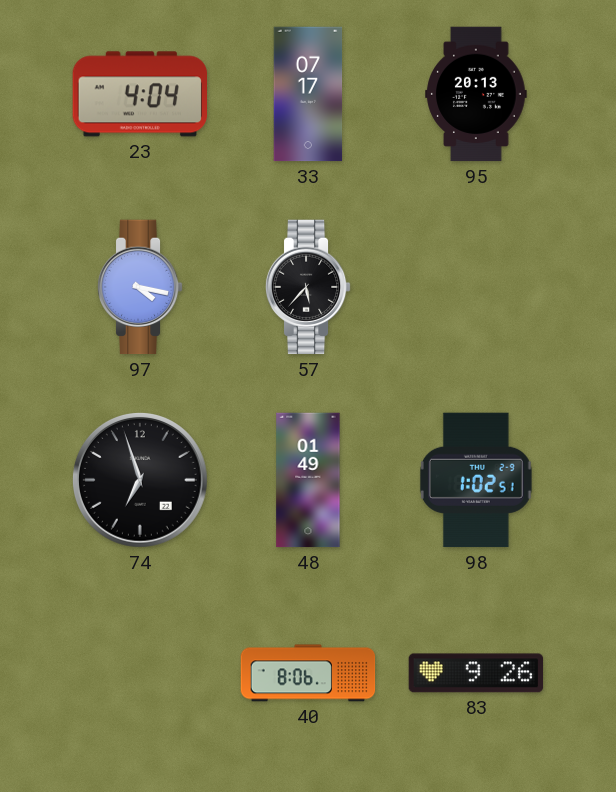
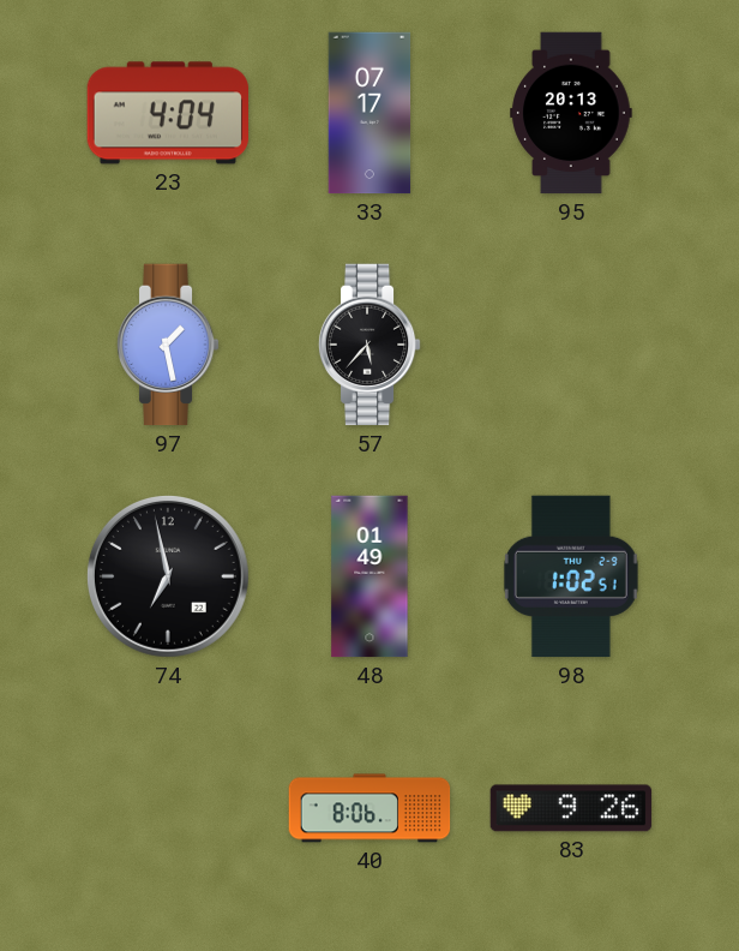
97: 4:17 -> 1:28
74: 6:57 -> 6:58
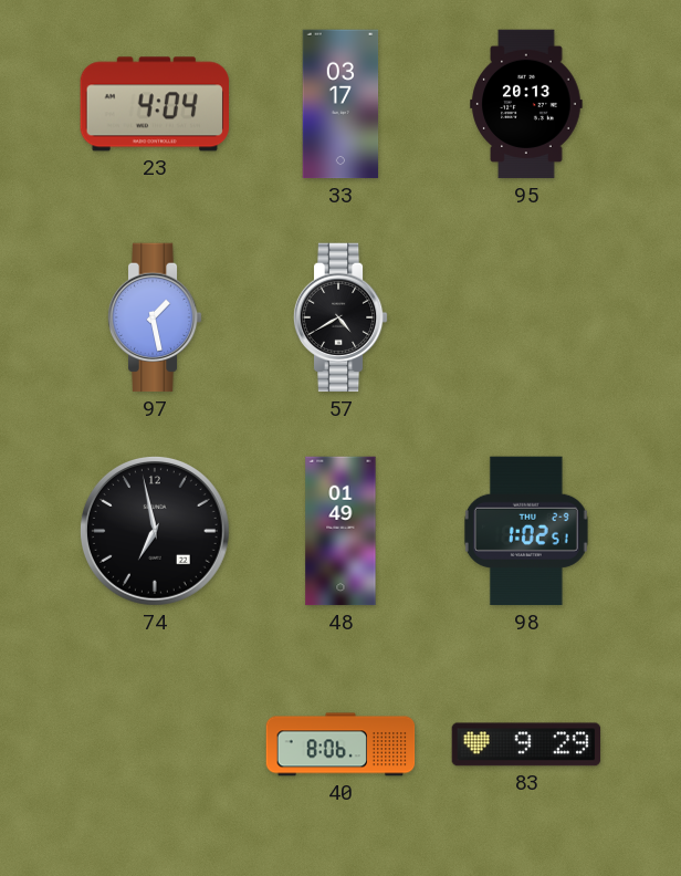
33: 07:17 -> 03:17
57: 5:37 -> 4:40
83: 9:26 -> 9:29
